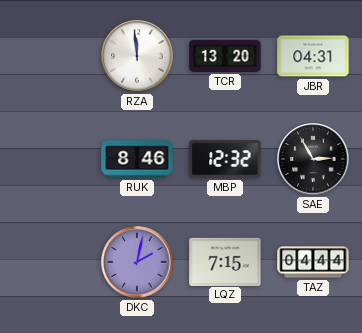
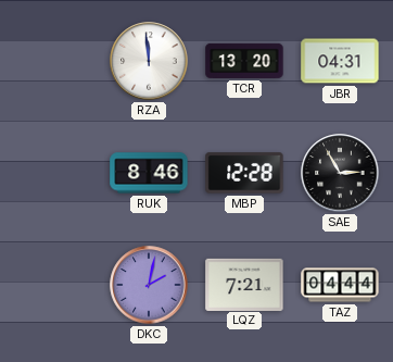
MBP: 12:32 -> 12:28
LQZ: 7:15 -> 7:21
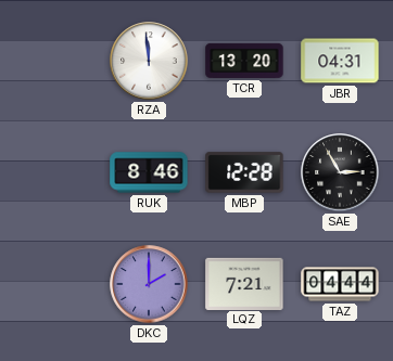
DKC: 2:02 -> 2:00
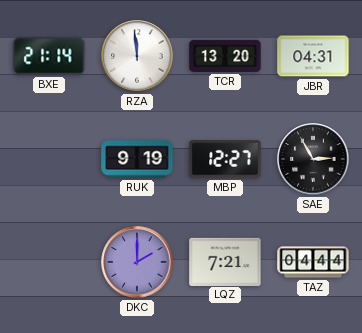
BXE: none -> 21:14
RUK: 8:46 -> 9:19
MBP: 12:28 -> 12:27
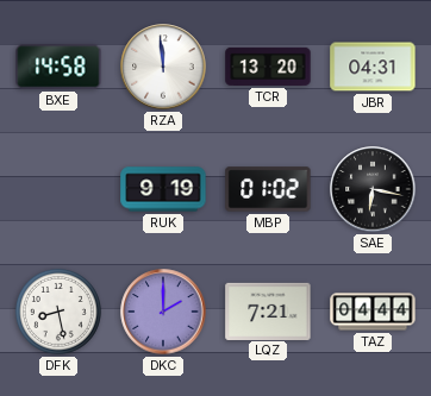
BXE: 21:14 -> 14:58
MBP: 12:27 -> 01:02
SAE: 2:55 -> 6:17
DFK: none -> 8:28
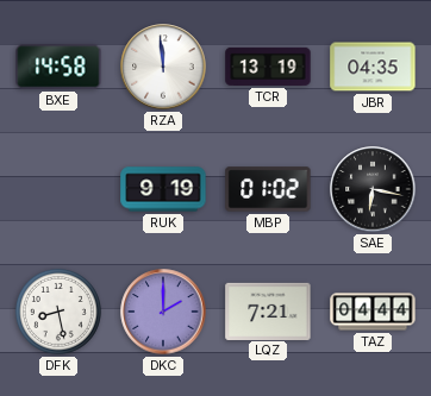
TCR: 13:20 -> 13:19
JBR: 04:31 -> 04:35
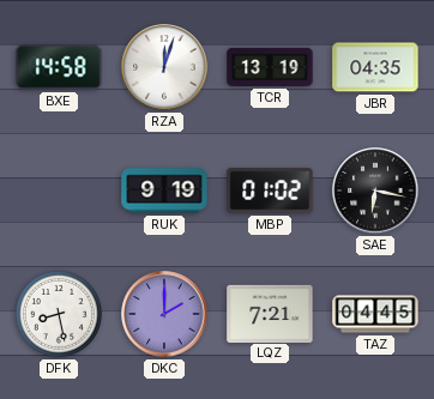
RZA: 11:59 -> 12:03
TAZ: 04:44 -> 04:45
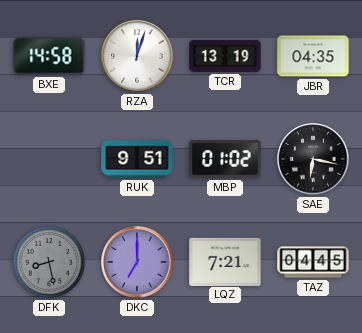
RUK: 9:19 -> 9:51
DFK dial: white -> grey
DKC: 2:00 -> 7:00
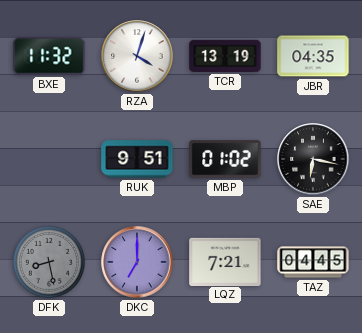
BXE: 14:58 -> 11:32
RZA: 12:03 -> 4:03
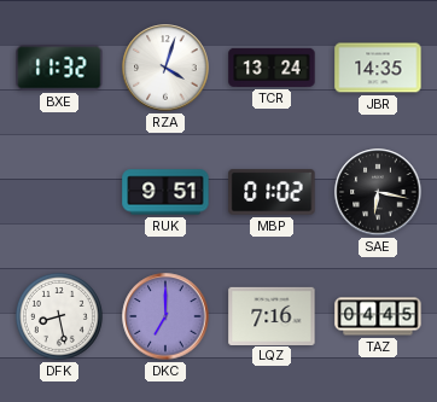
TCR: 13:19 -> 13:24
JBR: 04:35 -> 14:35
DFK dial: grey -> white
LQZ: 7:21 -> 7:16
